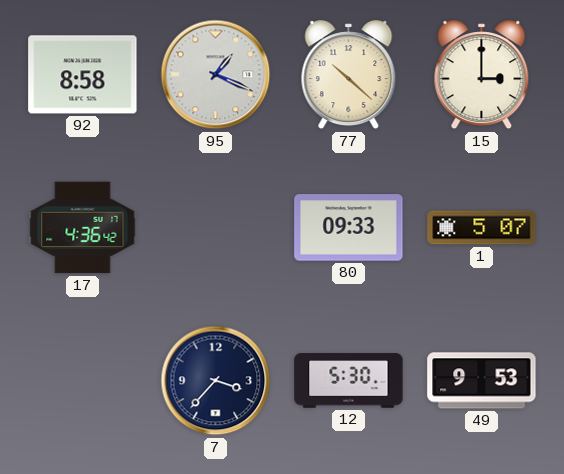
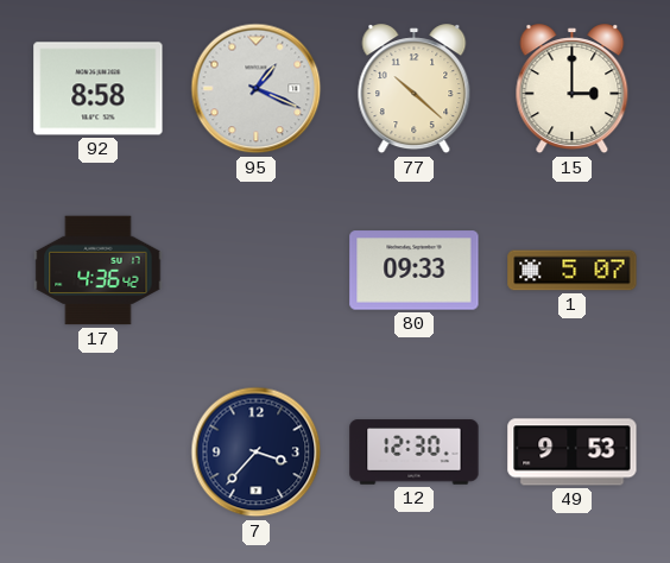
12: 5:30 -> 12:30
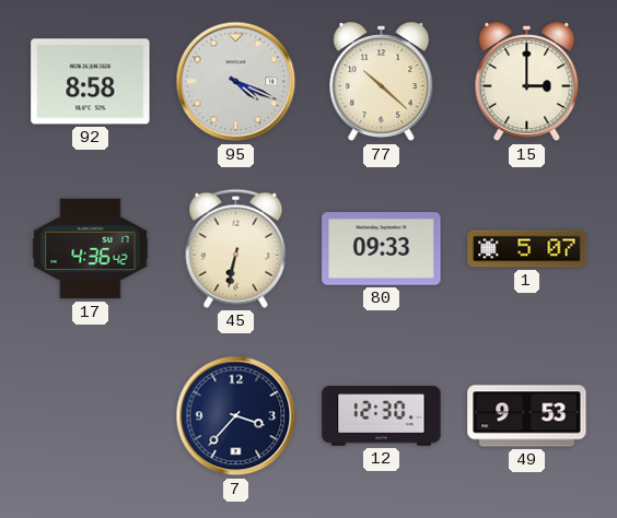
95: 1:19 -> 4:19
45: none -> 6:32
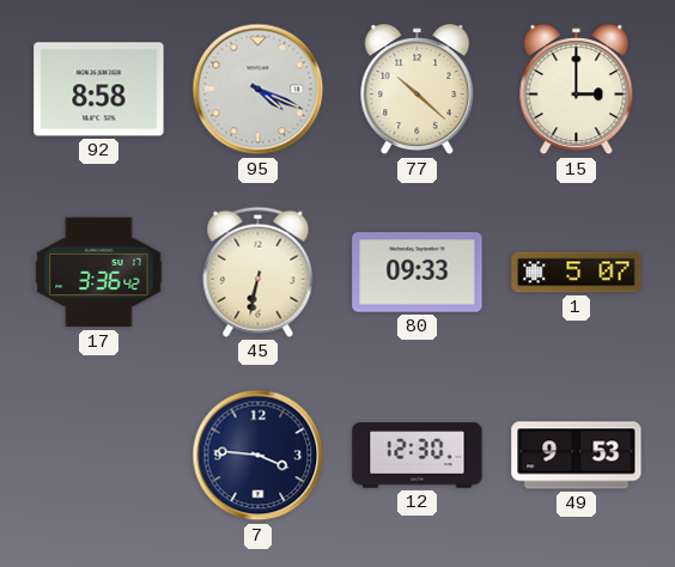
17: 4:36 -> 3:36
7: 3:37 -> 3:46
